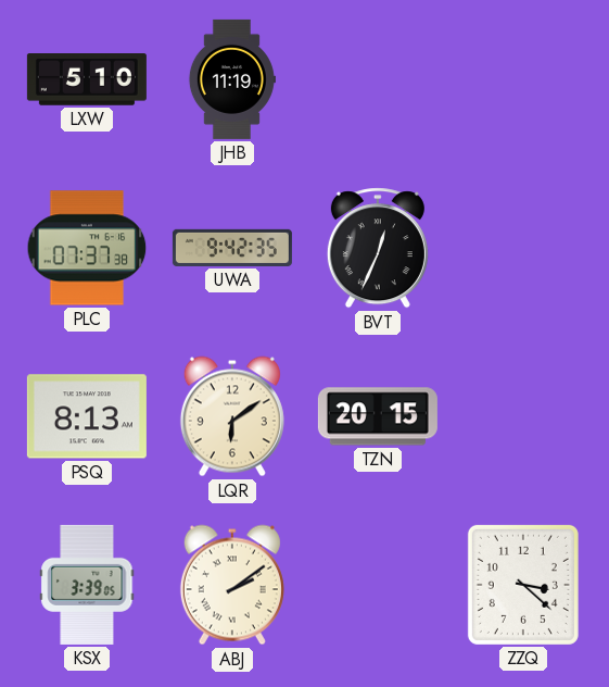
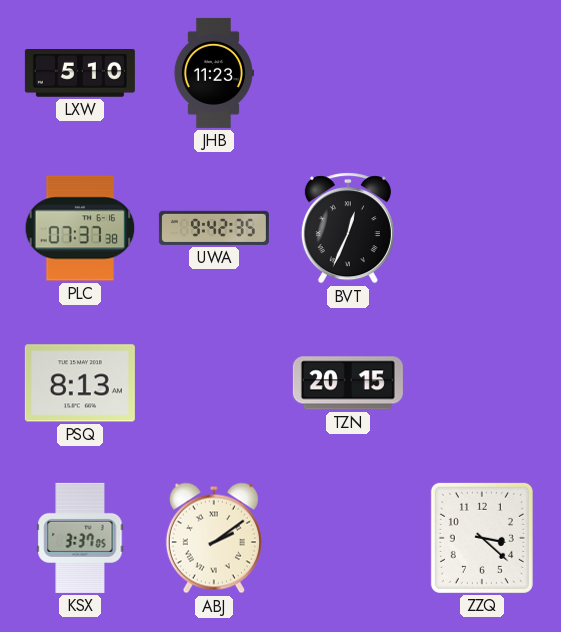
JHB: 11:19 -> 11:23
LQR: 6:09 -> none
KSX: 3:39 -> 3:37
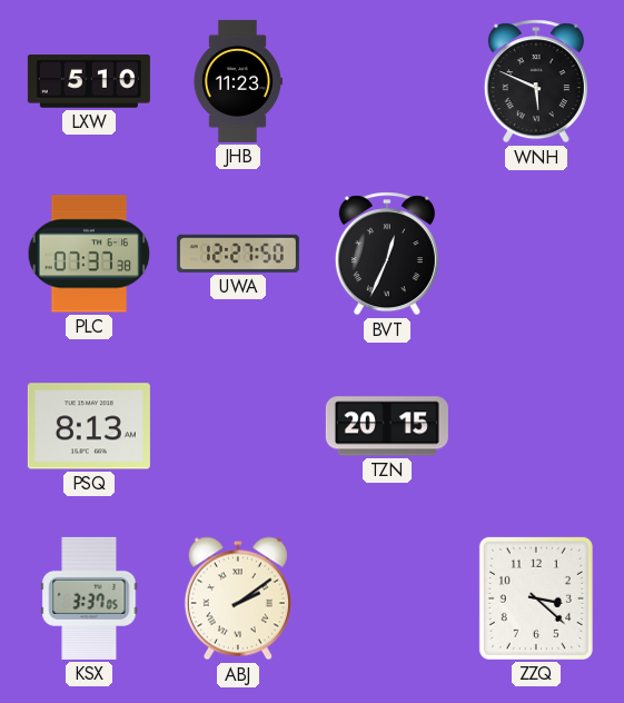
WNH: none -> 5:49
UWA: 9:42 -> 12:27
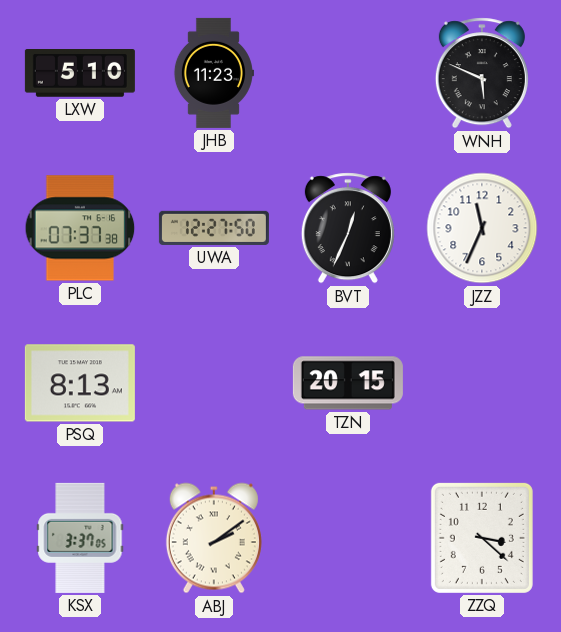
JZZ: none -> 11:34
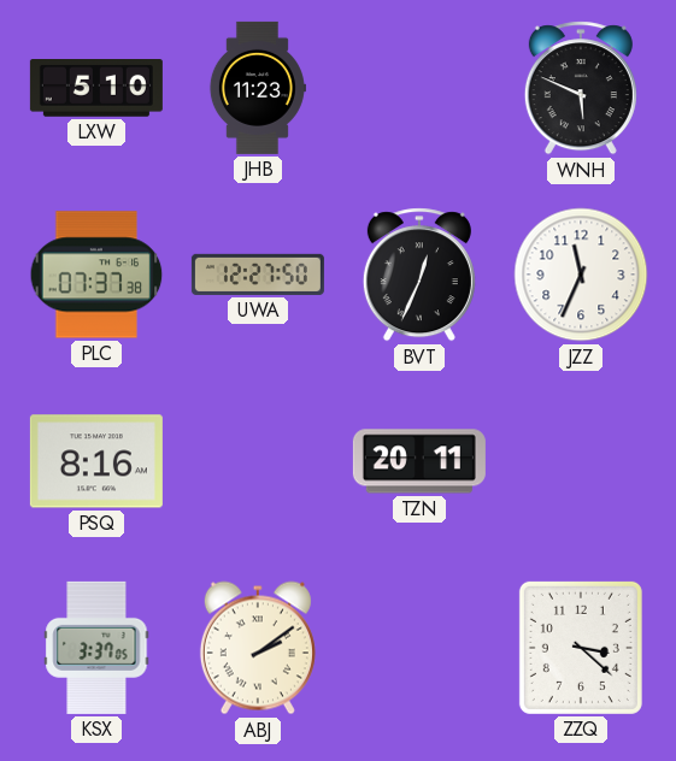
PSQ: 8:13 -> 8:16
TZN: 20:15 -> 20:11
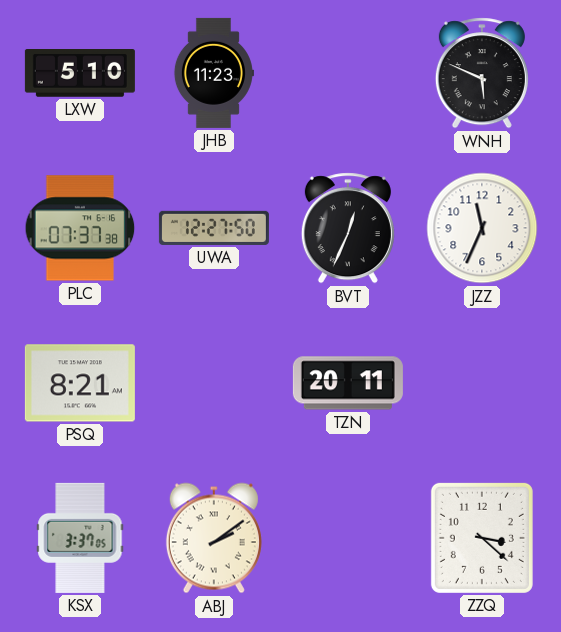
PSQ: 8:16 -> 8:21
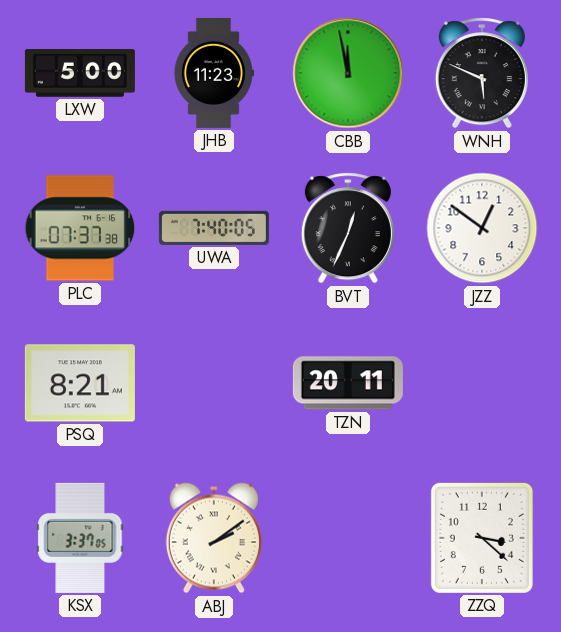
LXW: 5:10 -> 5:00
CBB: none -> 11:58
UWA: 12:27 -> 7:40
JZZ: 11:34 -> 12:51
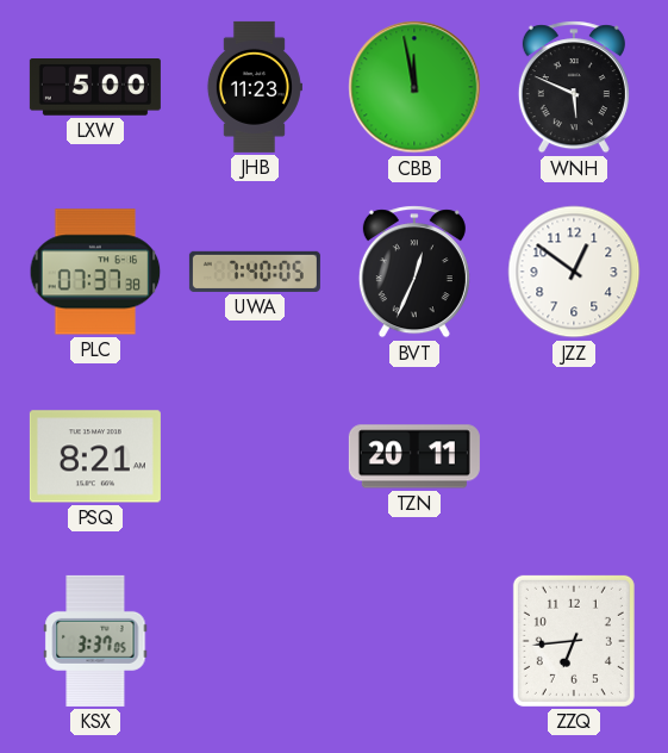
ABJ: 2:09 -> none
ZZQ: 3:22 -> 6:44
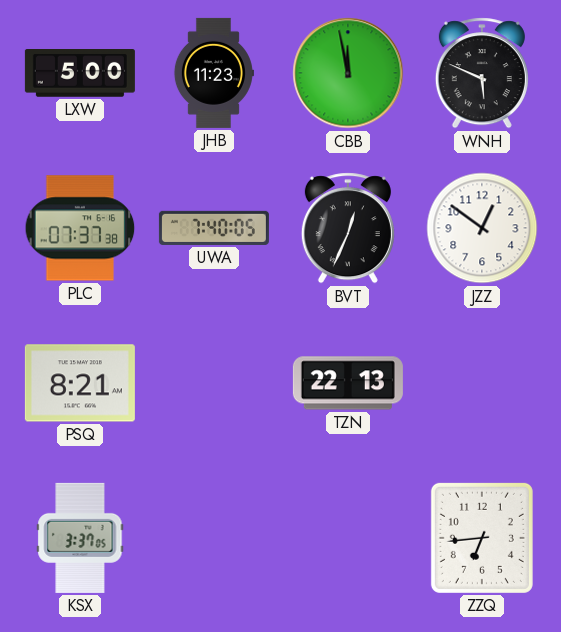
TZN: 20:11 -> 22:13
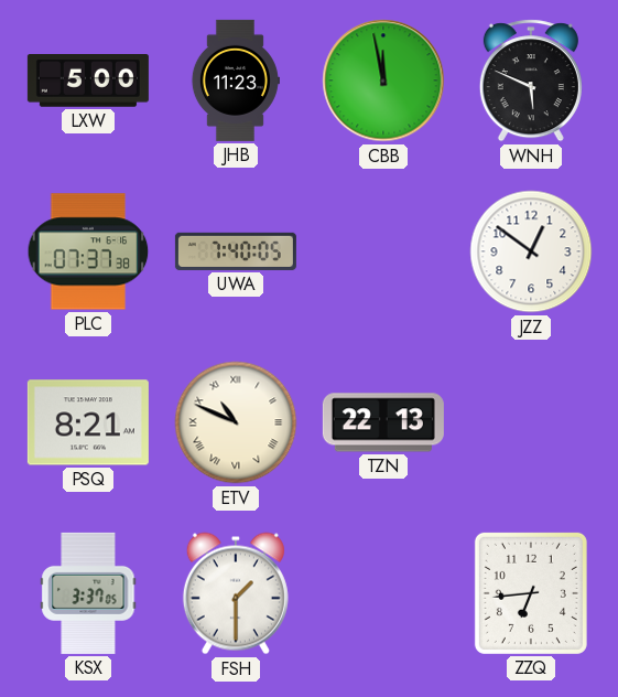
BVT: 12:34 -> none
ETV: none -> 10:49
FSH: none -> 1:30
